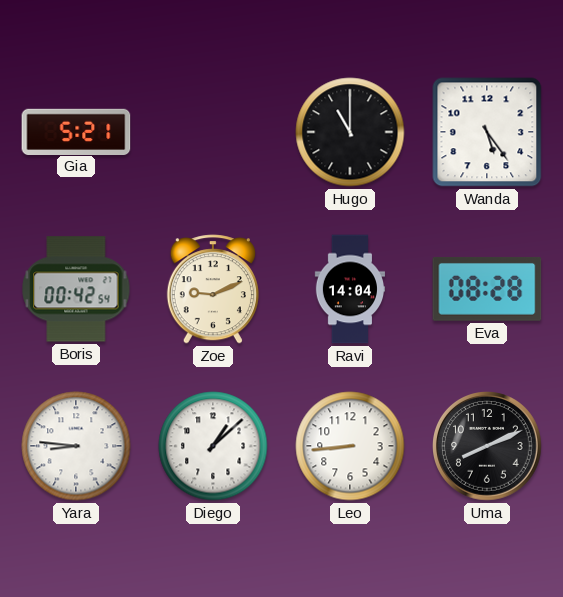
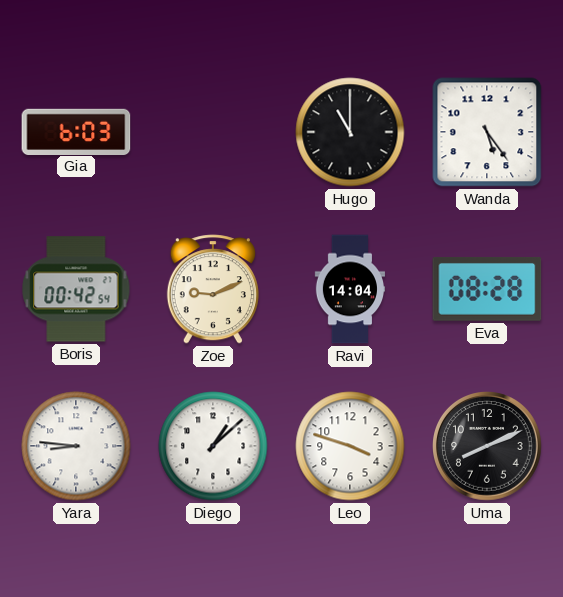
Gia: 5:21 -> 6:03
Leo: 8:44 -> 3:48
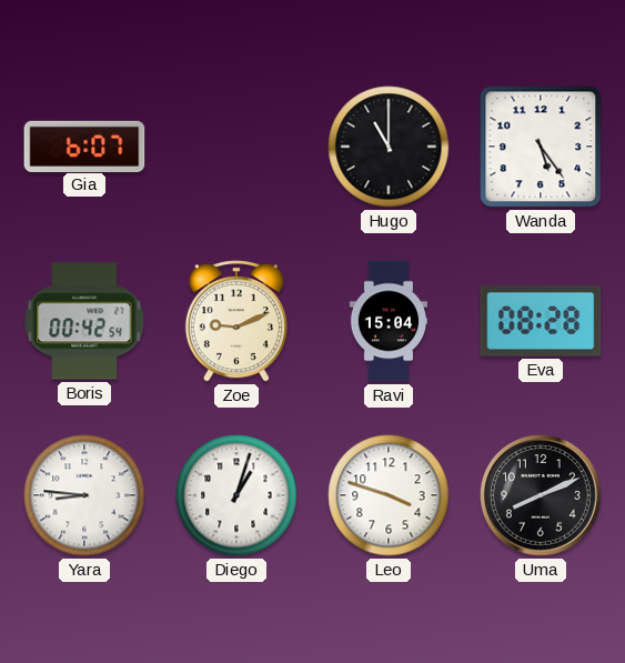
Gia: 6:03 -> 6:07
Ravi: 14:04 -> 15:04
Diego: 1:08 -> 1:03
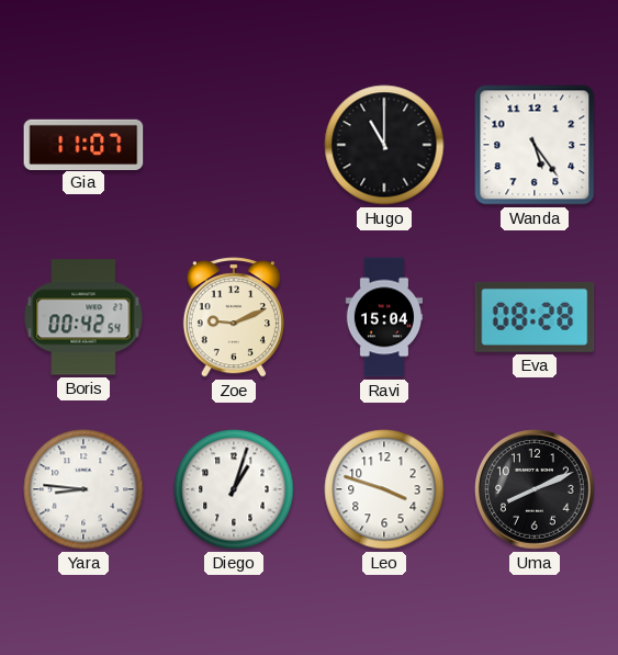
Gia: 6:07 -> 11:07
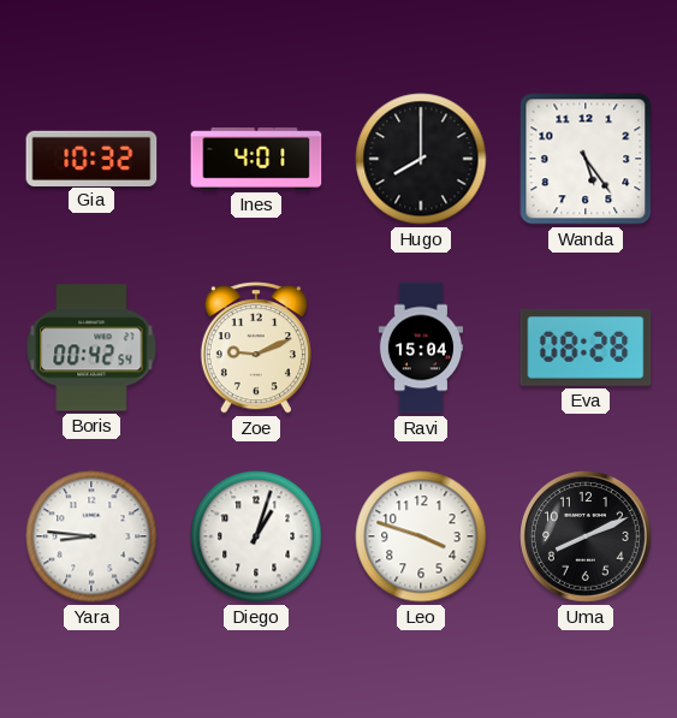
Gia: 11:07 -> 10:32
Ines: none -> 4:01
Hugo: 11:00 -> 8:00
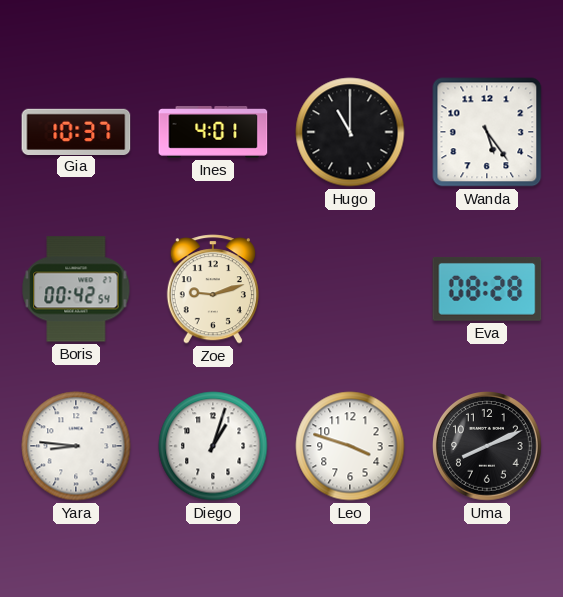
Gia: 10:32 -> 10:37
Hugo: 8:00 -> 11:00
Zoe: 9:11 -> 9:12
Ravi: 15:04 -> none
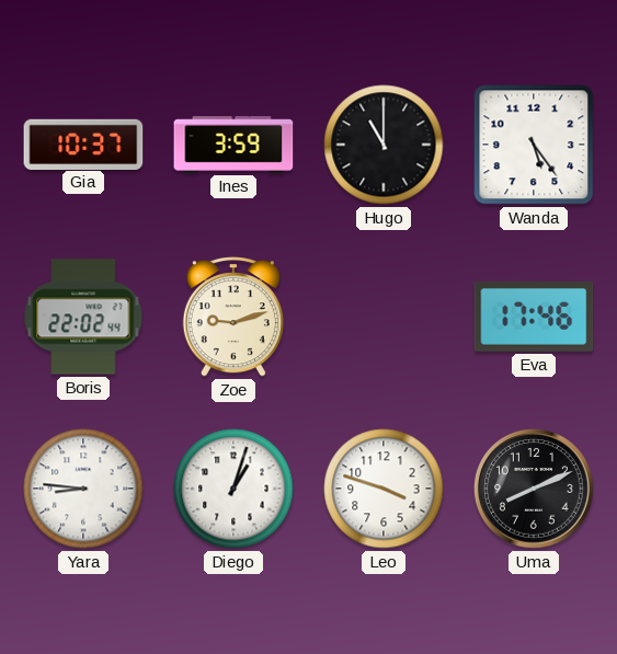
Ines: 4:01 -> 3:59
Boris: 00:42 -> 22:02
Eva: 08:28 -> 17:46
